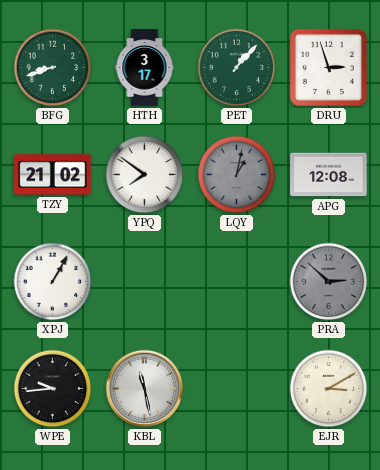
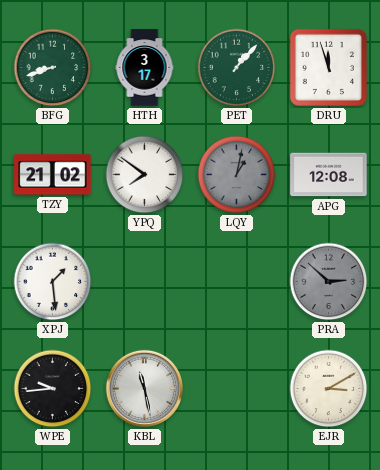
DRU: 2:57 -> 11:57
XPJ: 1:05 -> 1:29
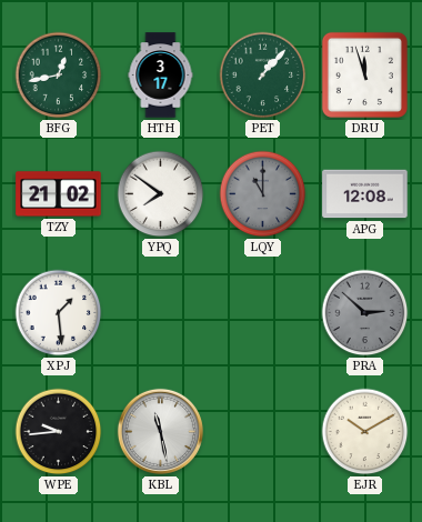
BFG: 8:42 -> 12:43
LQY: 1:02 -> 11:00
EJR: 3:10 -> 10:10
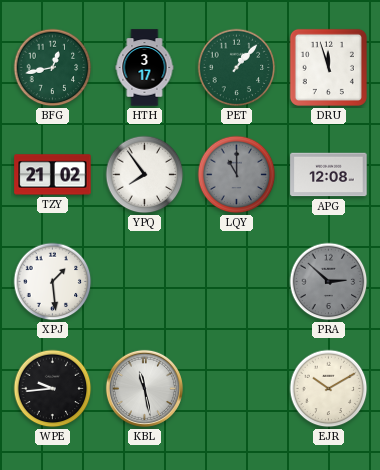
YPQ: 7:51 -> 7:54
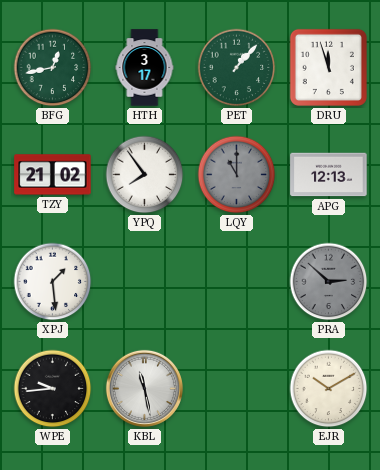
APG: 12:08 -> 12:13
